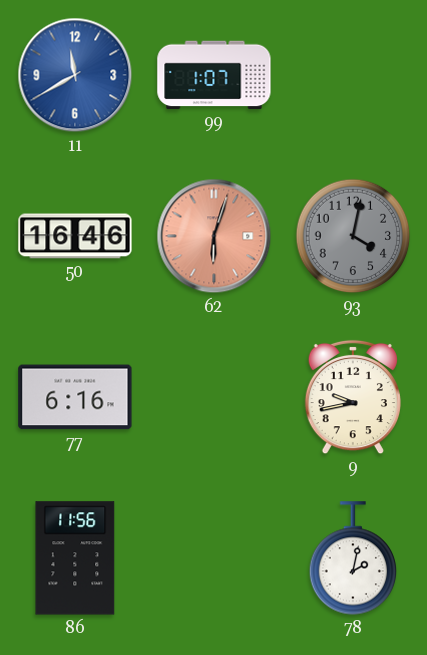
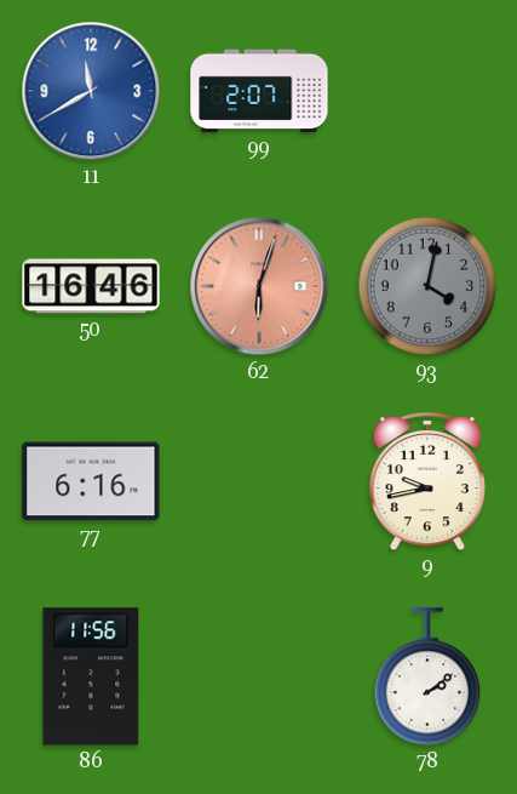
99: 1:07 -> 2:07
78: 2:02 -> 2:09
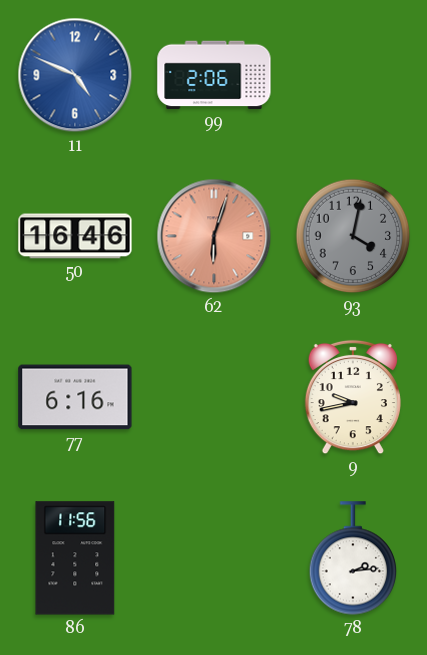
11: 11:40 -> 4:49
99: 2:07 -> 2:06
78: 2:09 -> 2:14
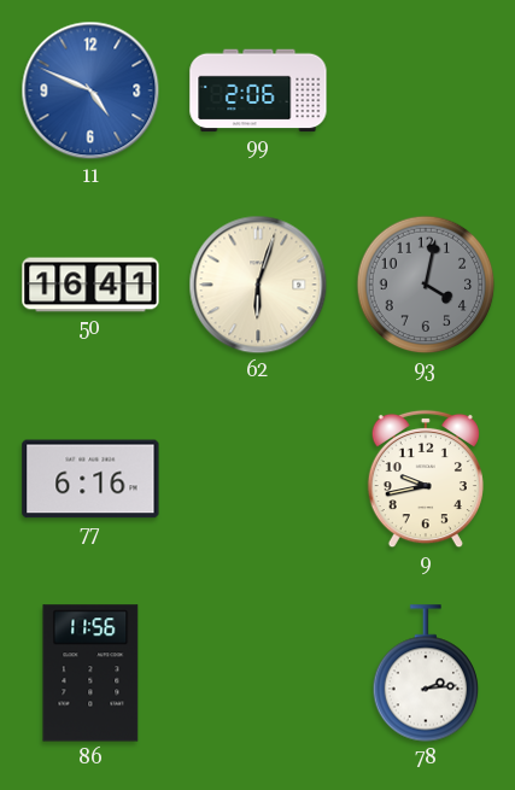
50: 16:46 -> 16:41
62 dial: salmon -> cream
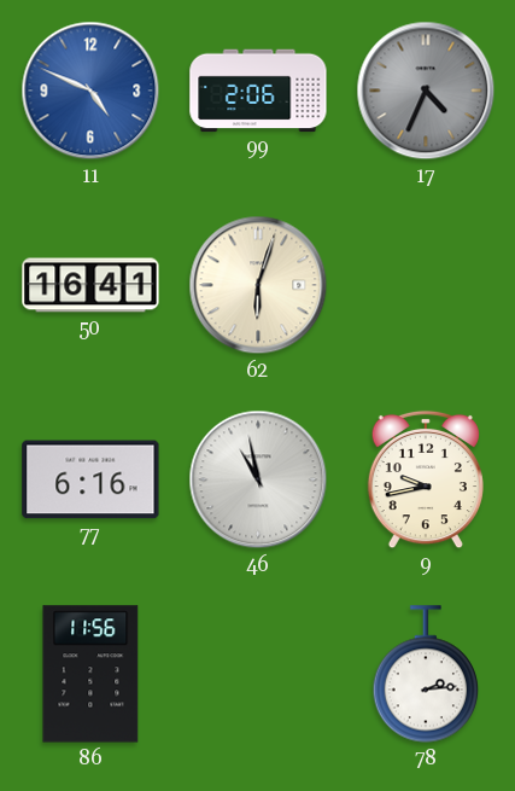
17: none -> 4:34
93: 4:02 -> none
46: none -> 10:58
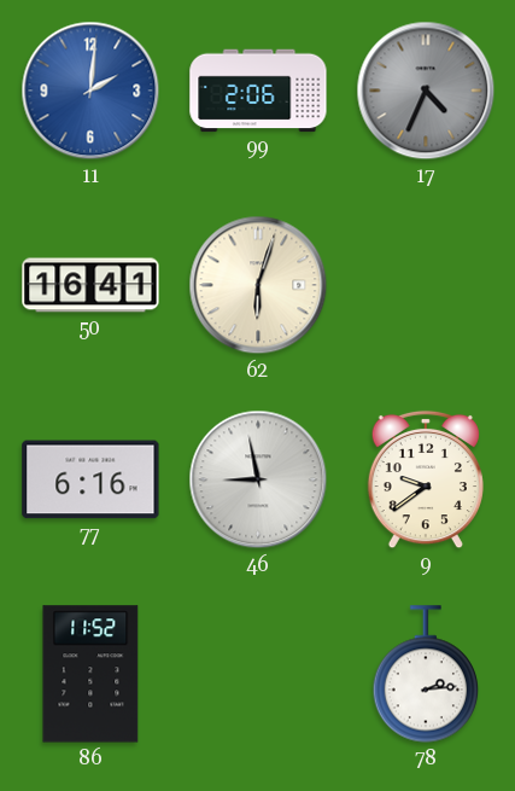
11: 4:49 -> 2:01
46: 10:58 -> 8:58
9: 9:43 -> 9:39
86: 11:56 -> 11:52
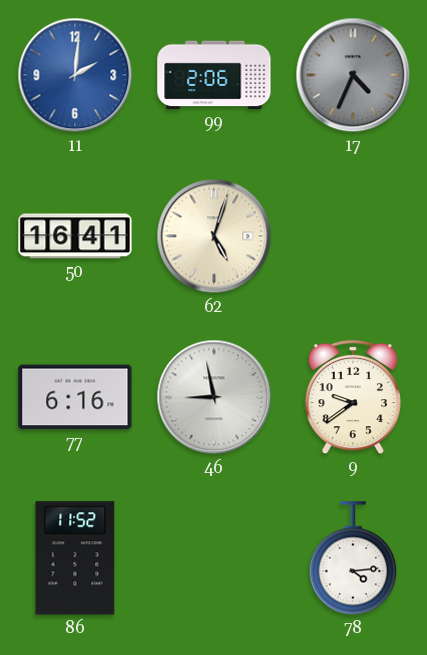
62: 6:03 -> 5:03
78: 2:14 -> 4:14
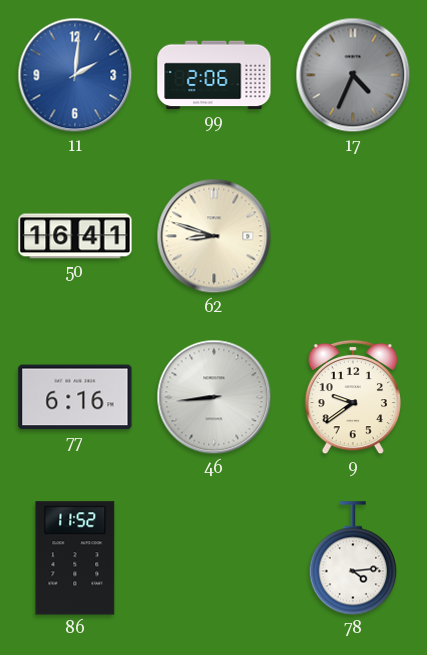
62: 5:03 -> 8:48
46: 8:58 -> 8:44
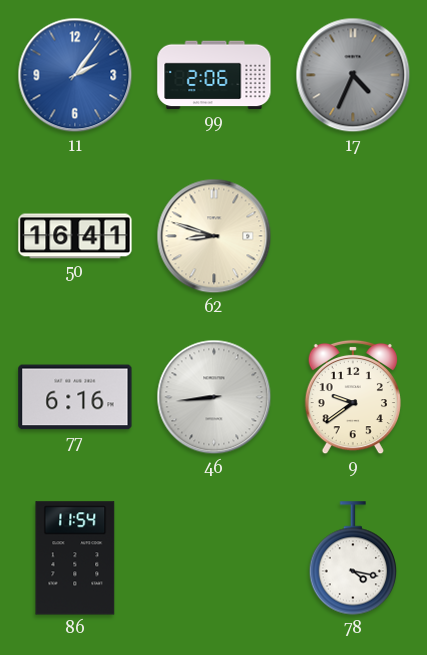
11: 2:01 -> 2:06
86: 11:52 -> 11:54
78: 4:14 -> 4:17
